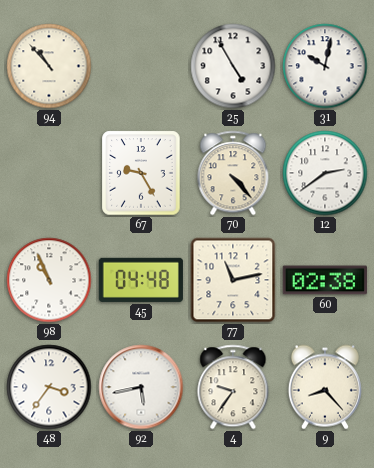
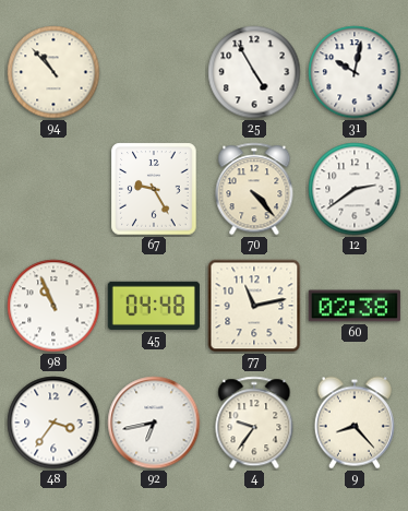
92: 5:43 -> 6:43
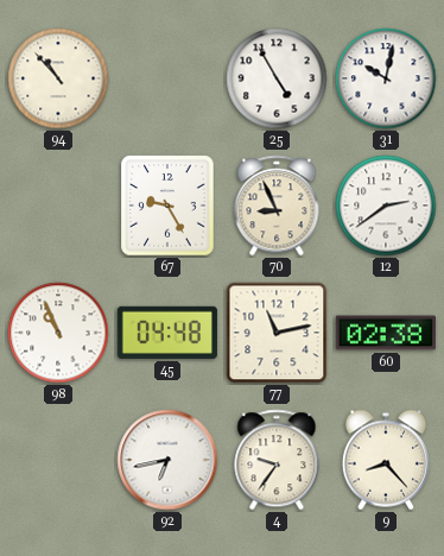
70: 4:23 -> 8:56
48: 3:36 -> none
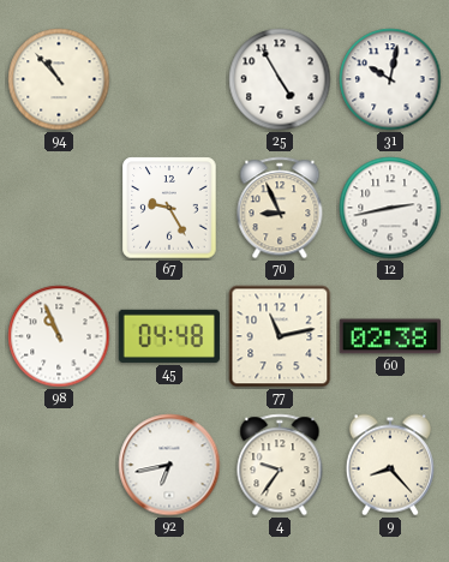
12: 2:39 -> 2:43
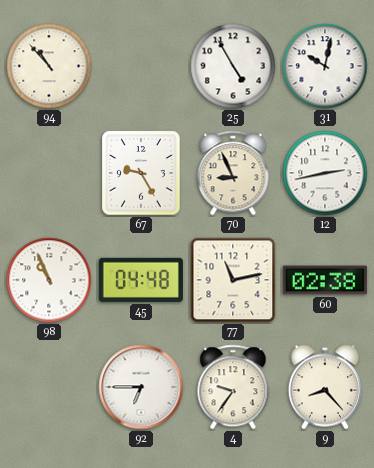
92: 6:43 -> 6:45
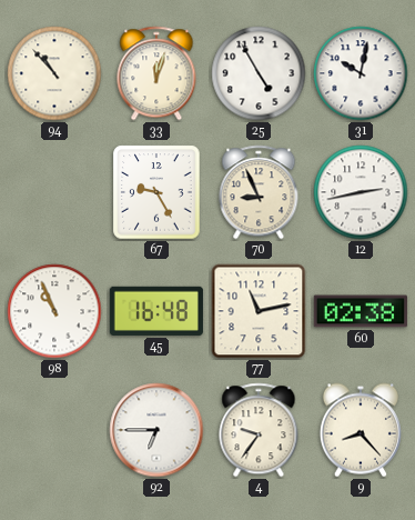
33: none -> 12:03
45: 04:48 -> 16:48
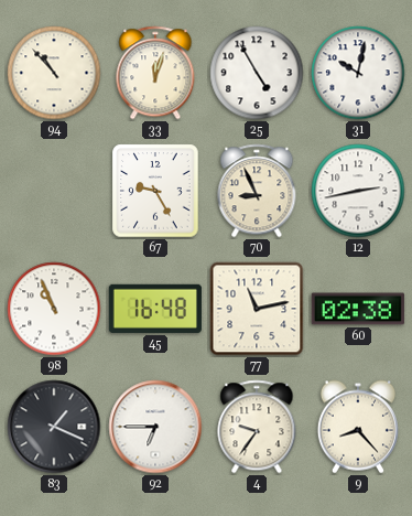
83: none -> 1:19
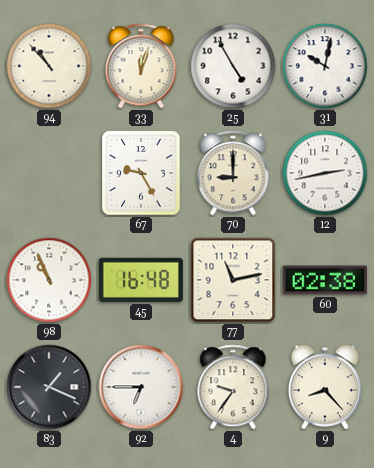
70: 8:56 -> 9:00
